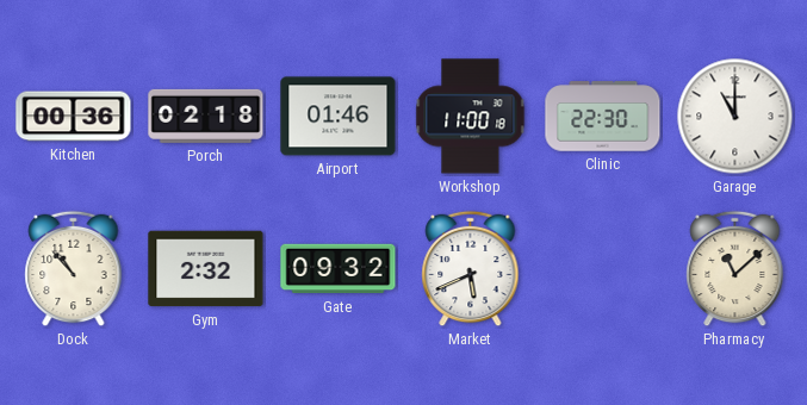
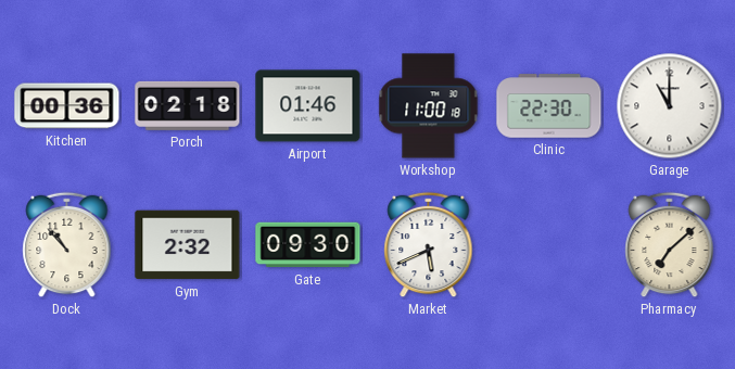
Gate: 09:32 -> 09:30
Pharmacy: 11:08 -> 7:08
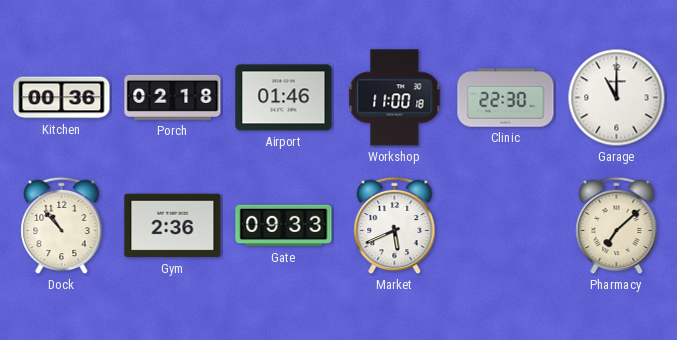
Gym: 2:32 -> 2:36
Gate: 09:30 -> 09:33
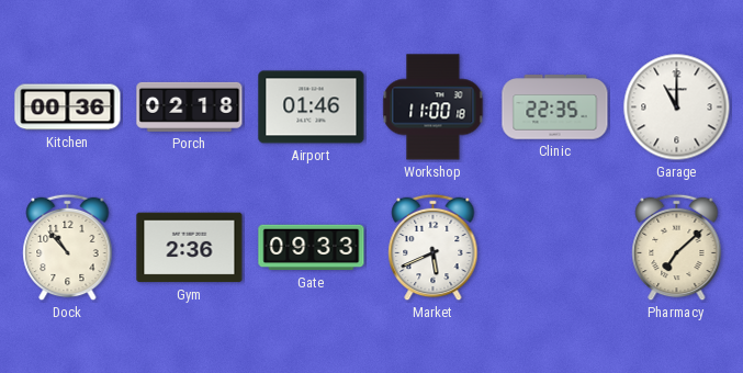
Clinic: 22:30 -> 22:35
